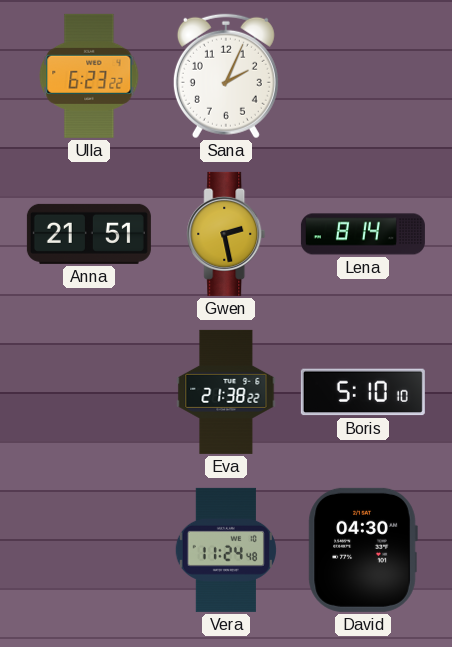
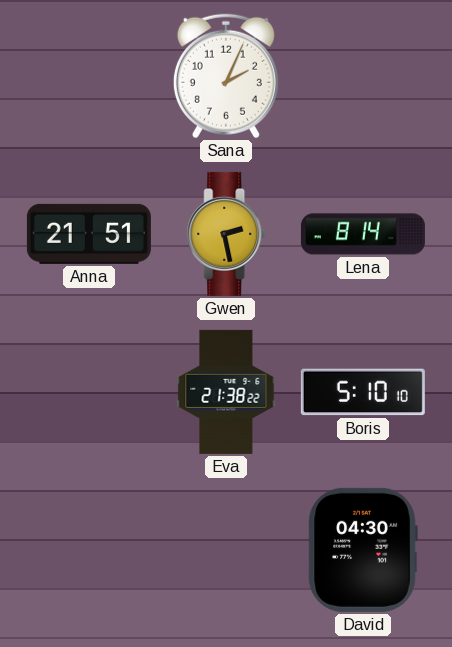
Ulla: 6:23 -> none
Vera: 11:24 -> none
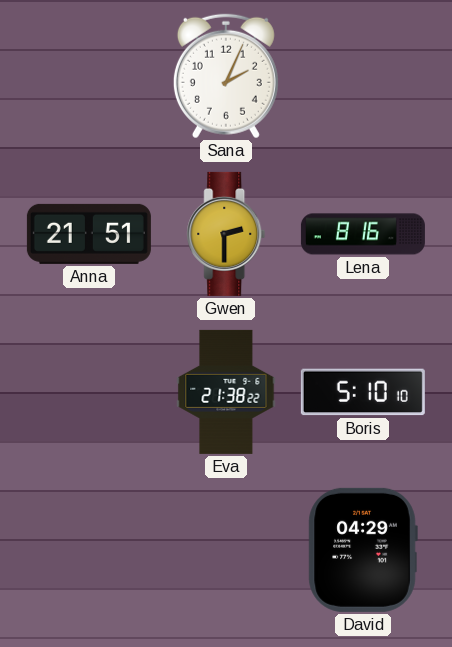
Gwen: 2:28 -> 2:30
Lena: 8:14 -> 8:16
David: 04:30 -> 04:29
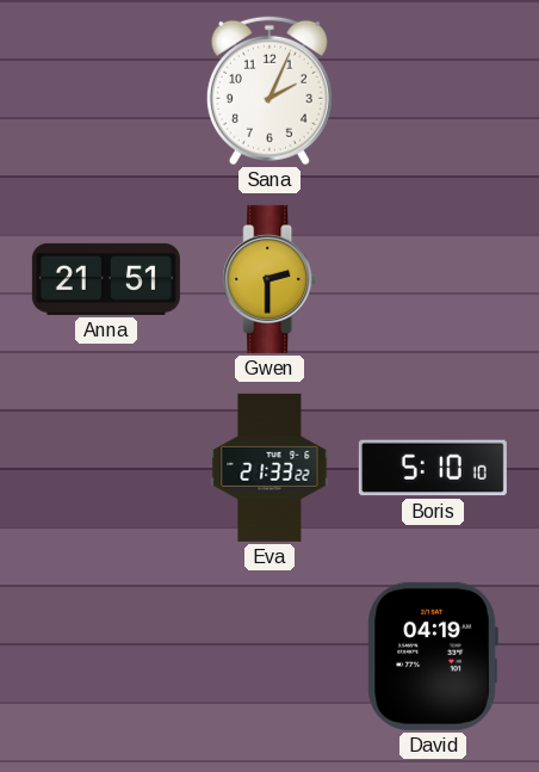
Lena: 8:16 -> none
Eva: 21:38 -> 21:33
David: 04:29 -> 04:19
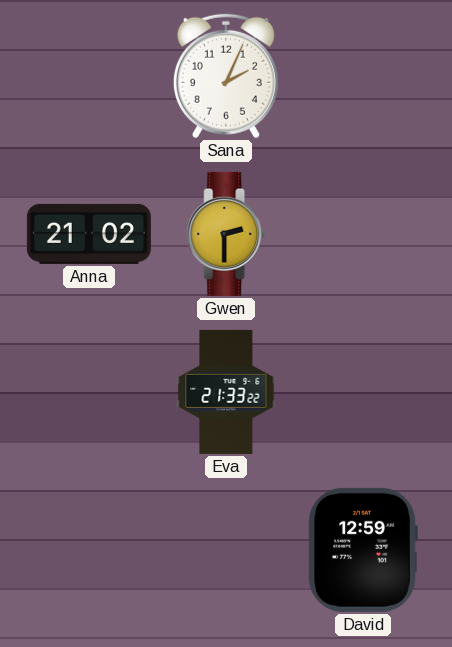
Anna: 21:51 -> 21:02
Boris: 5:10 -> none
David: 04:19 -> 12:59
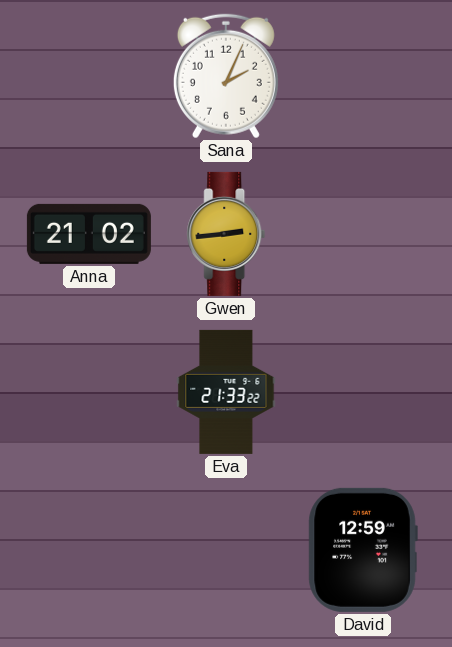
Gwen: 2:30 -> 2:44
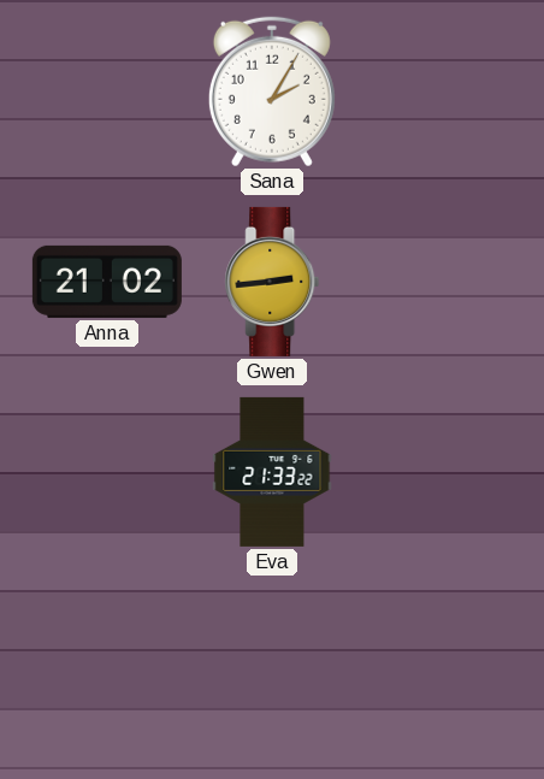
Sana: 2:04 -> 2:05
David: 12:59 -> none
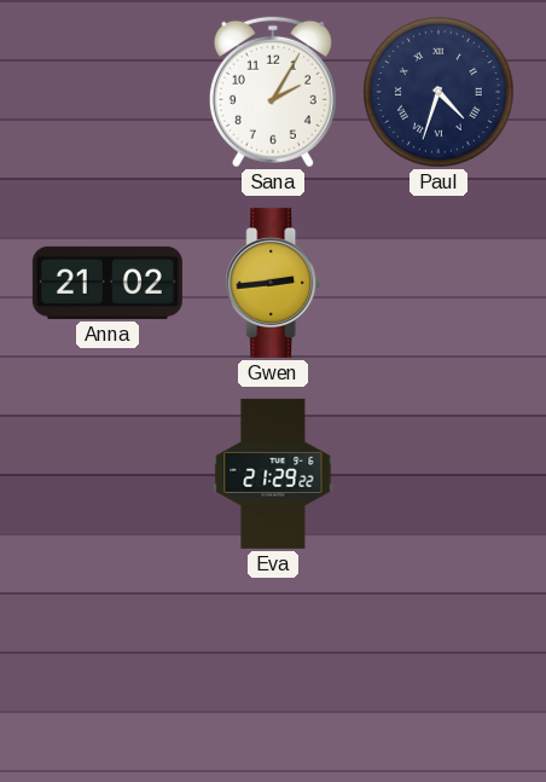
Paul: none -> 4:33
Eva: 21:33 -> 21:29
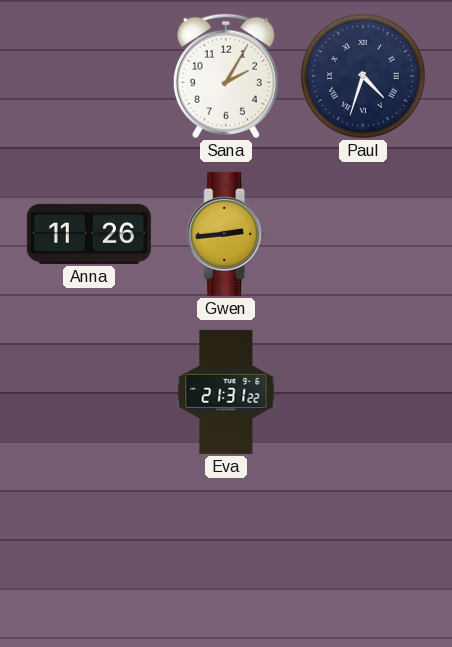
Anna: 21:02 -> 11:26
Eva: 21:29 -> 21:31
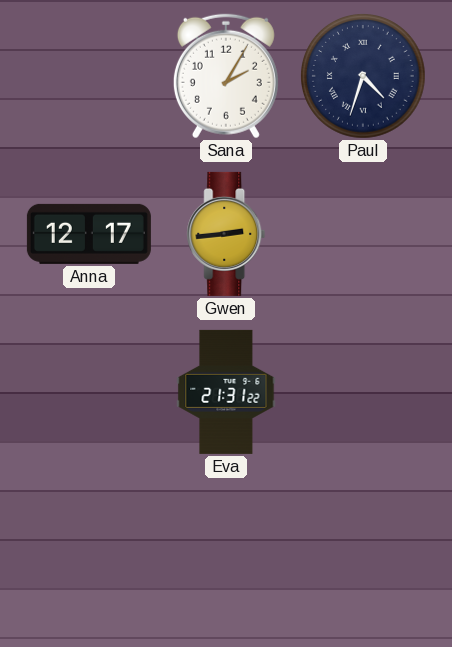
Anna: 11:26 -> 12:17
